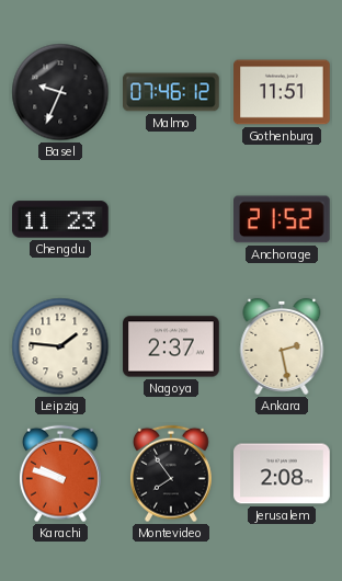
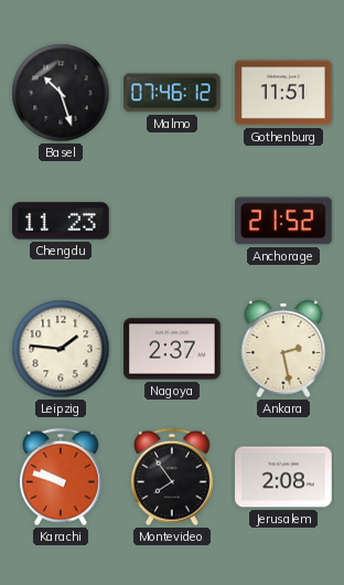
Basel: 9:34 -> 10:27
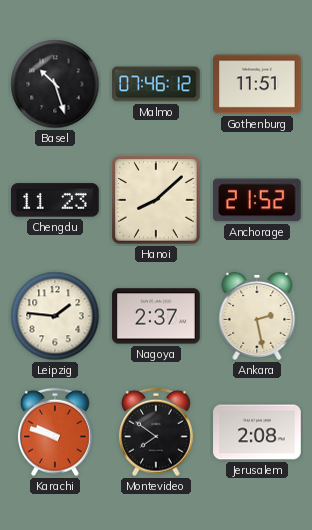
Hanoi: none -> 8:08
Montevideo: 7:54 -> 7:51
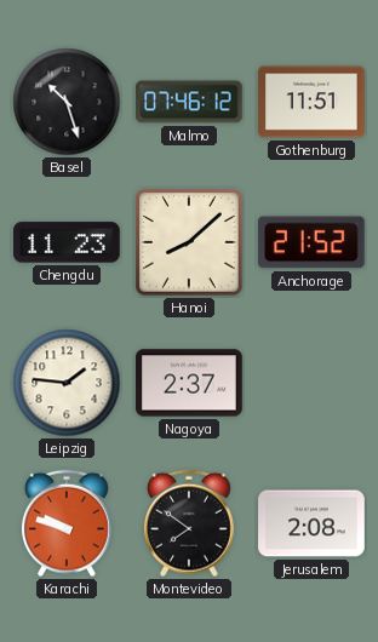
Ankara: 2:28 -> none
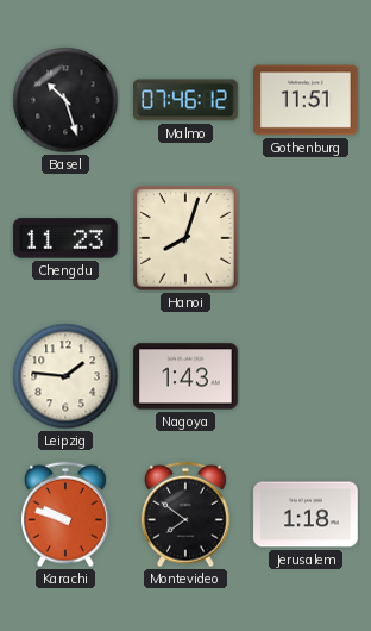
Hanoi: 8:08 -> 8:03
Anchorage: 21:52 -> none
Nagoya: 2:37 -> 1:43
Jerusalem: 2:08 -> 1:18
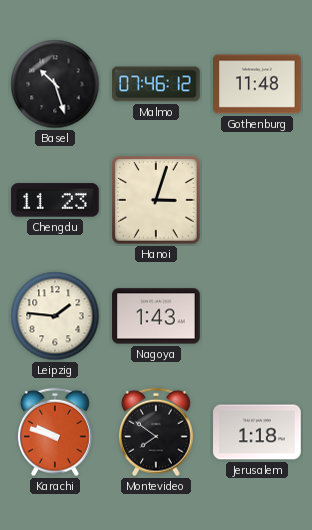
Gothenburg: 11:51 -> 11:48
Hanoi: 8:03 -> 3:03
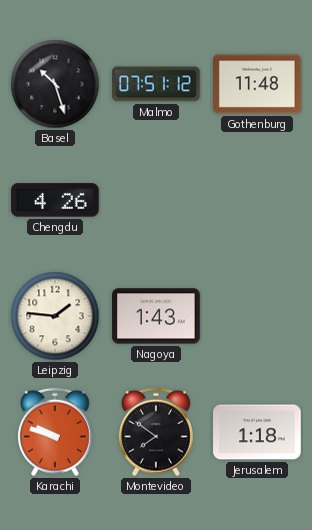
Malmo: 07:46 -> 07:51
Chengdu: 11:23 -> 4:26
Hanoi: 3:03 -> none
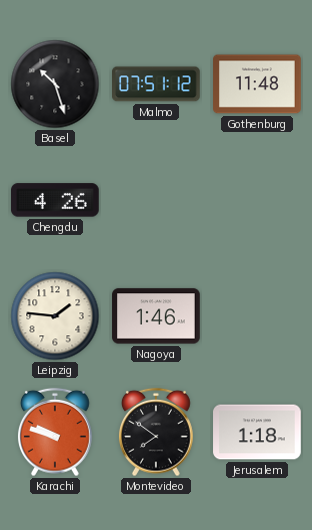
Nagoya: 1:43 -> 1:46
